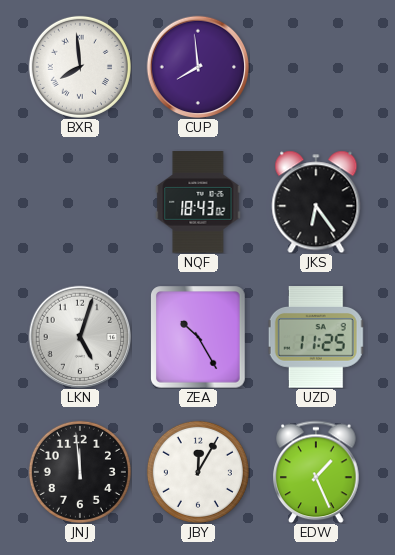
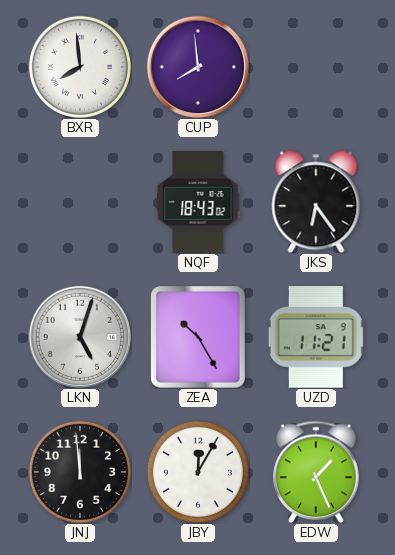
UZD: 11:25 -> 11:21
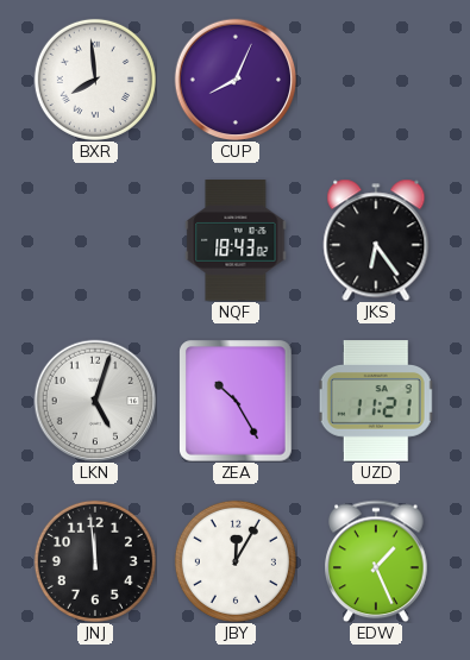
CUP: 7:59 -> 8:04
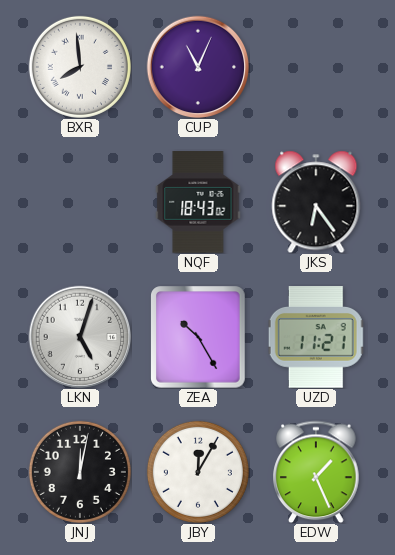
CUP: 8:04 -> 11:04
JNJ: 11:59 -> 12:02
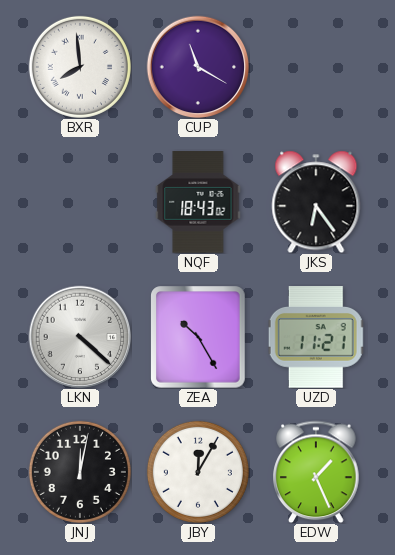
CUP: 11:04 -> 11:20
LKN: 5:03 -> 4:22
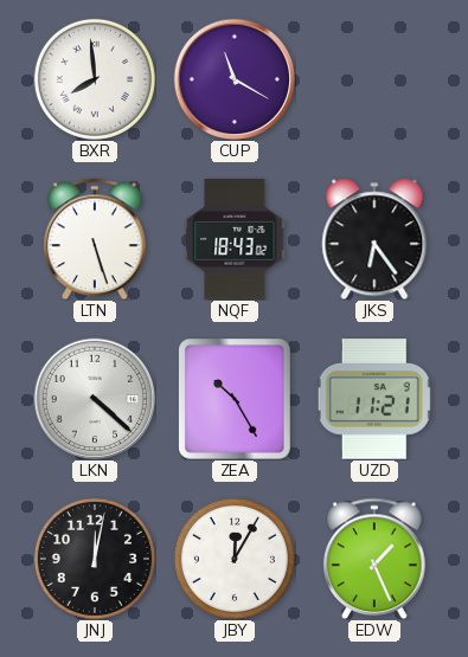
LTN: none -> 5:27
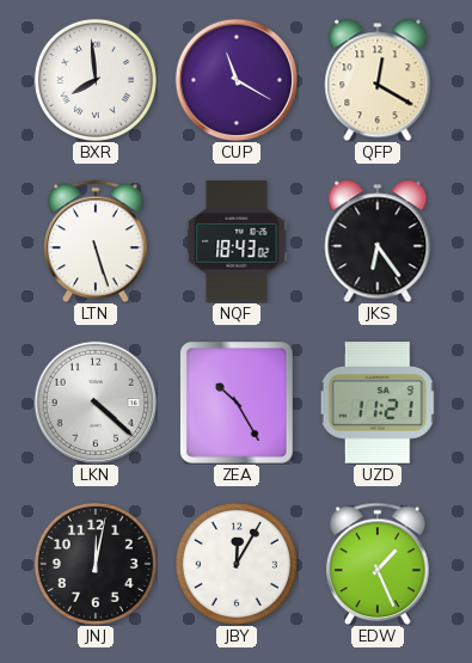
QFP: none -> 12:20
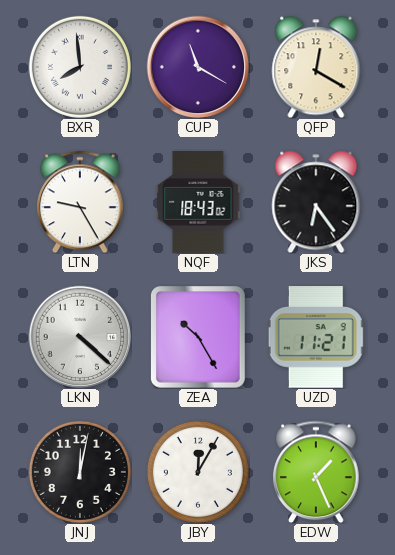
LTN: 5:27 -> 9:25
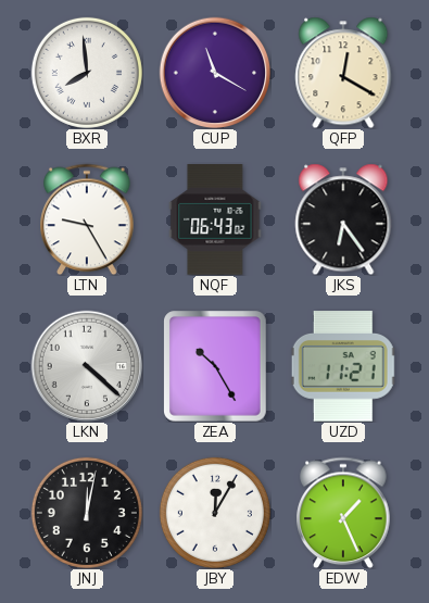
NQF: 18:43 -> 06:43
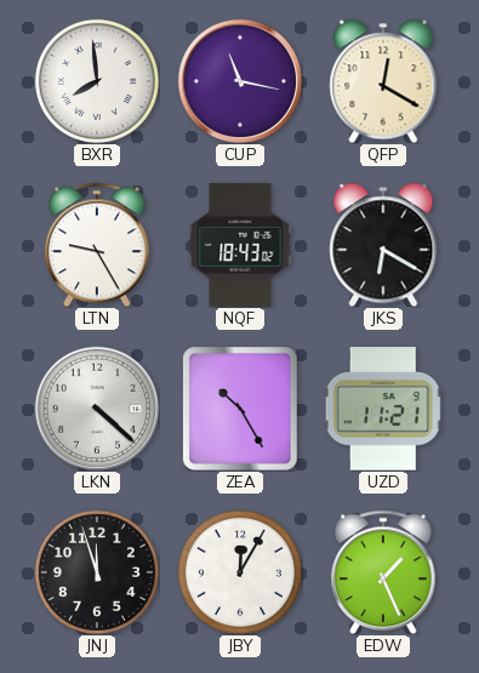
CUP: 11:20 -> 11:17
NQF: 06:43 -> 18:43
JKS: 6:24 -> 6:20
JNJ: 12:02 -> 11:57
